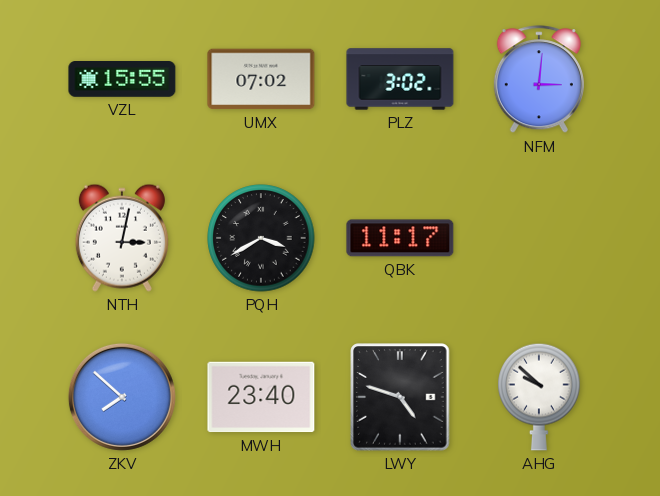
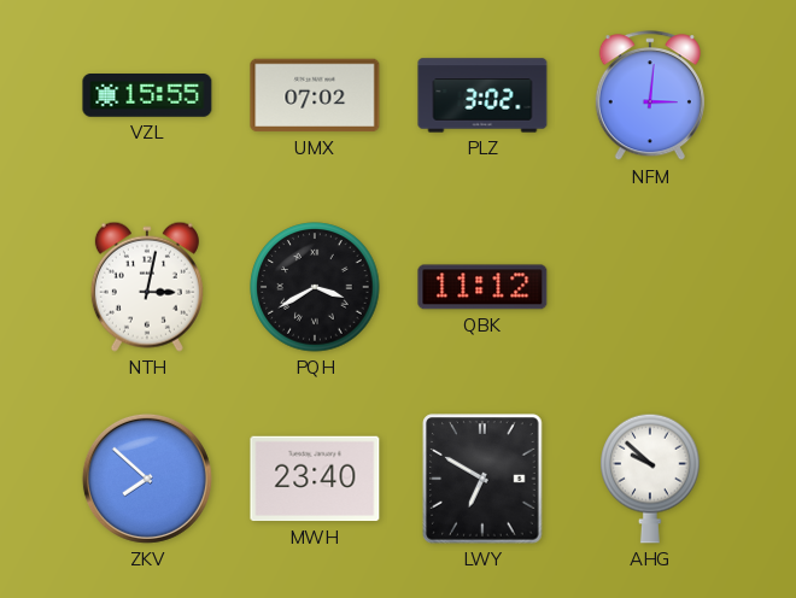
QBK: 11:17 -> 11:12
LWY: 4:48 -> 6:50
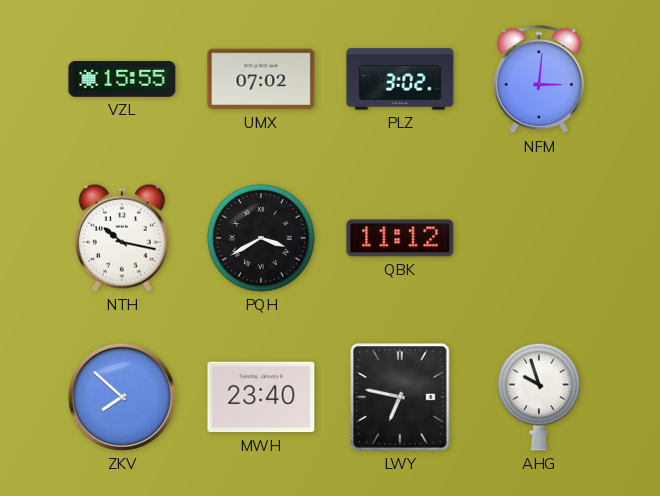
NTH: 3:02 -> 10:17
LWY: 6:50 -> 6:47
AHG: 9:52 -> 9:57
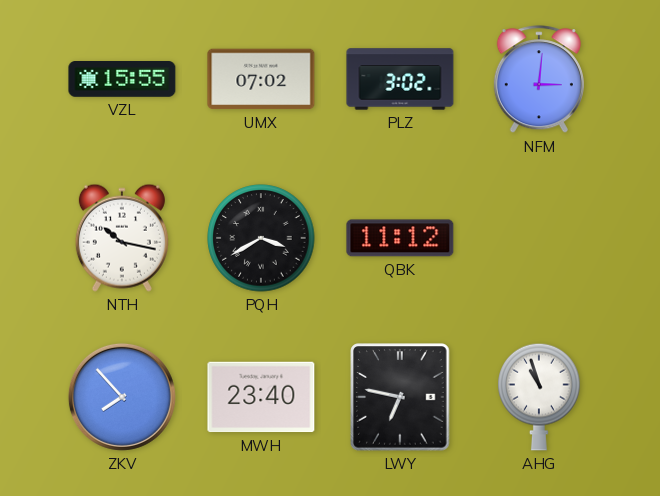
ZKV: 7:52 -> 7:53
AHG: 9:57 -> 10:57
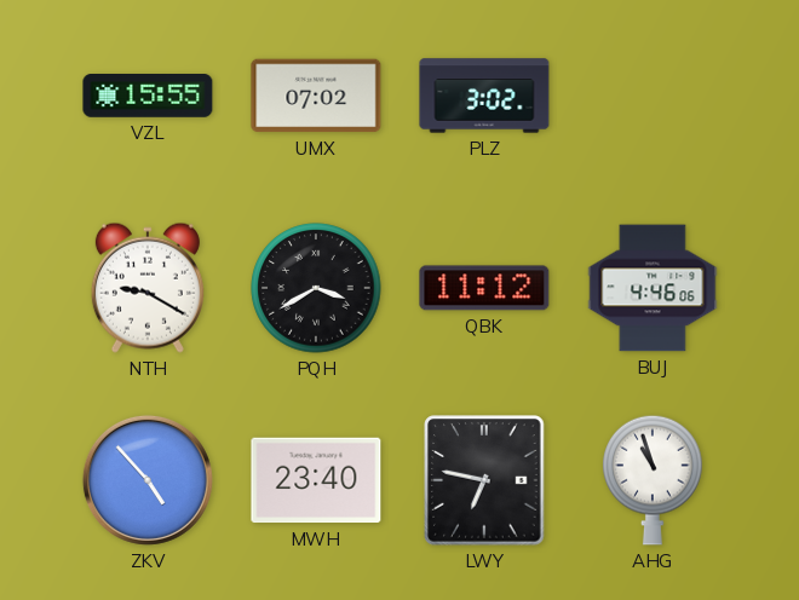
NFM: 3:01 -> none
NTH: 10:17 -> 9:20
BUJ: none -> 4:46
ZKV: 7:53 -> 4:53
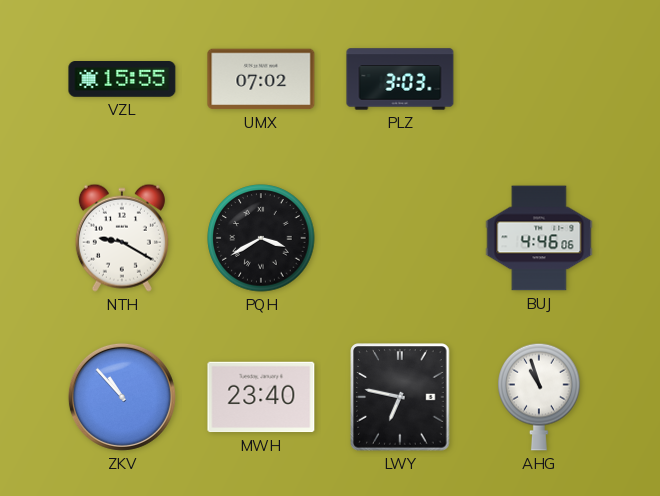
PLZ: 3:02 -> 3:03
QBK: 11:12 -> none
ZKV: 4:53 -> 10:53
